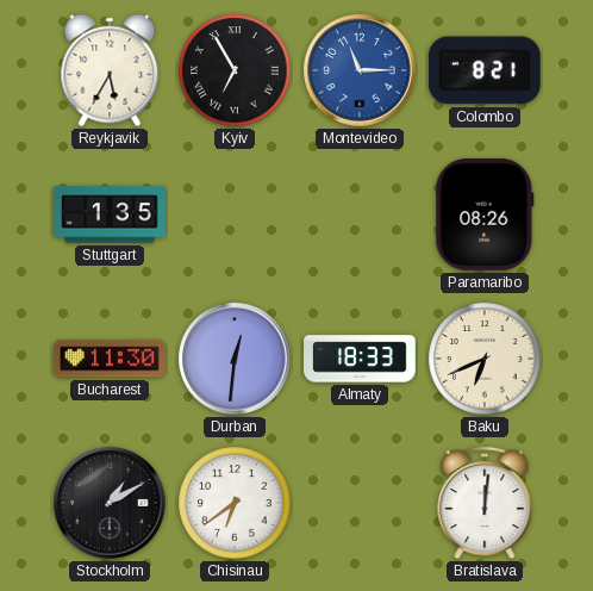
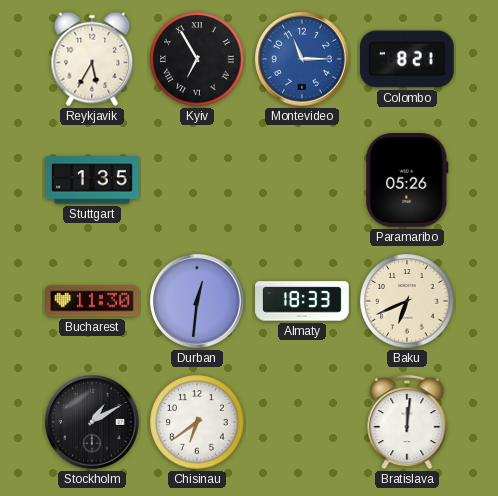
Paramaribo: 08:26 -> 05:26
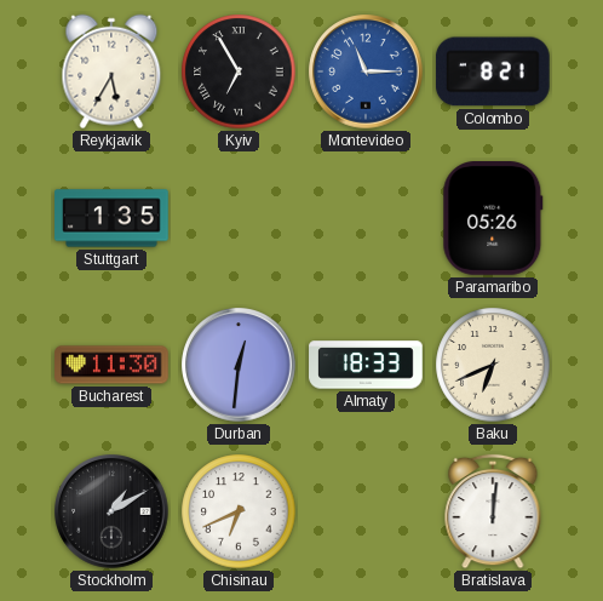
Chisinau: 6:39 -> 6:41
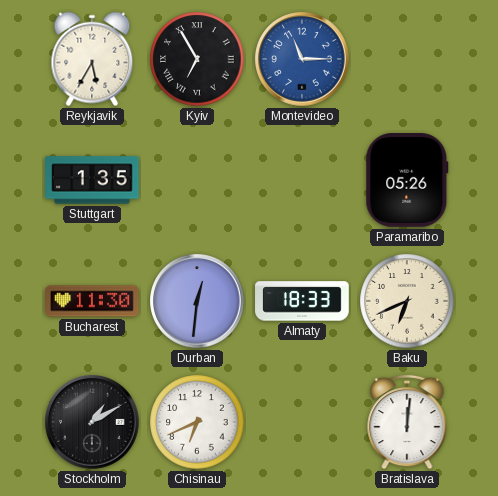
Colombo: 8:21 -> none
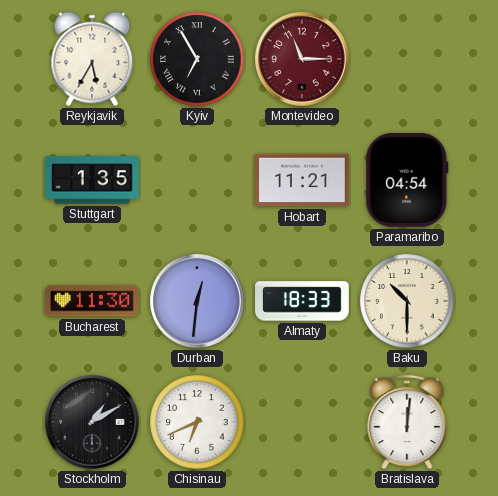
Montevideo dial: blue -> burgundy
Hobart: none -> 11:21
Paramaribo: 05:26 -> 04:54
Baku: 6:41 -> 10:30
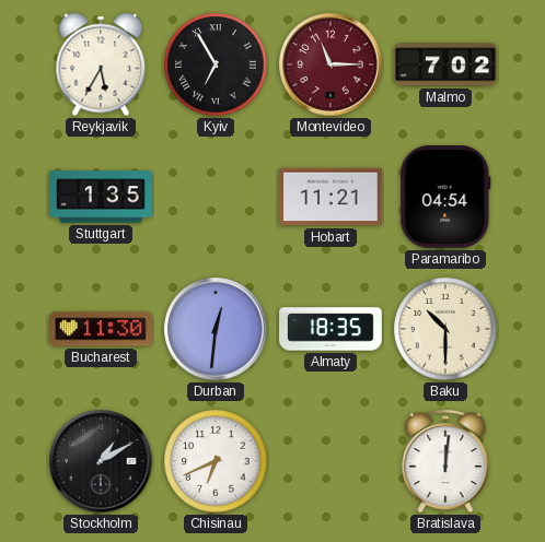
Malmo: none -> 7:02
Almaty: 18:33 -> 18:35
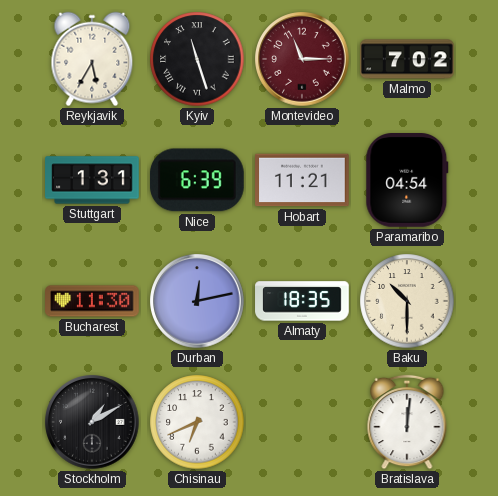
Kyiv: 6:55 -> 11:27
Stuttgart: 1:35 -> 1:31
Nice: none -> 6:39
Durban: 12:31 -> 12:13
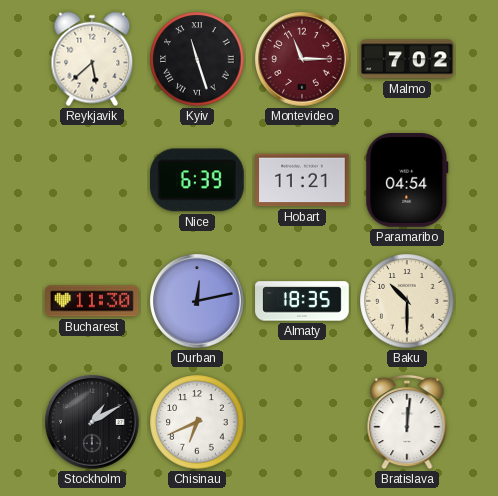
Reykjavik: 5:35 -> 5:38
Stuttgart: 1:31 -> none
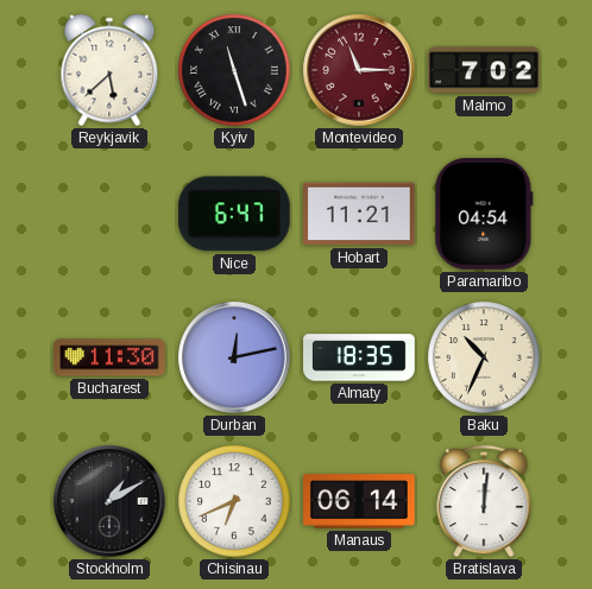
Nice: 6:39 -> 6:47
Baku: 10:30 -> 10:34
Manaus: none -> 06:14
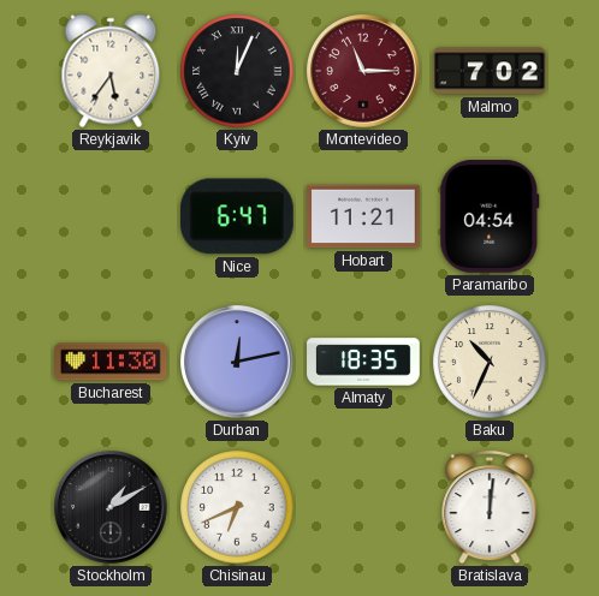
Reykjavik: 5:38 -> 5:36
Kyiv: 11:27 -> 12:04
Manaus: 06:14 -> none
